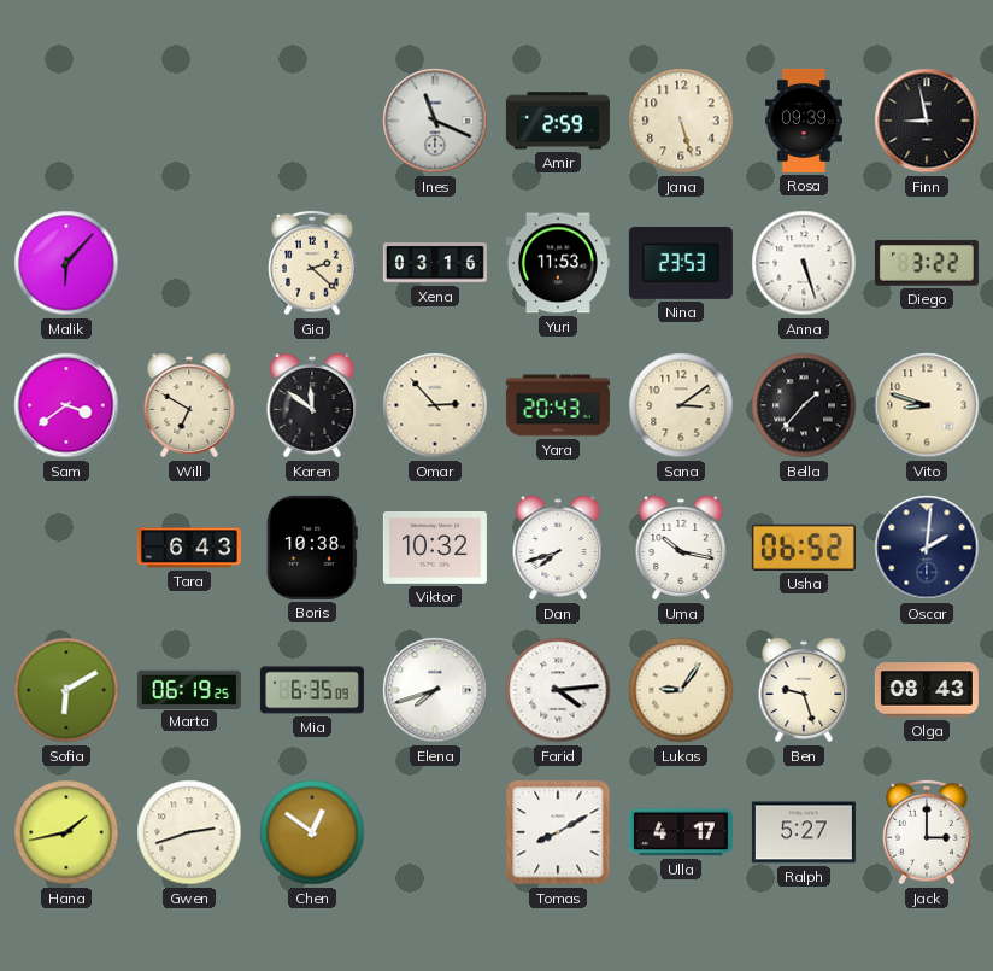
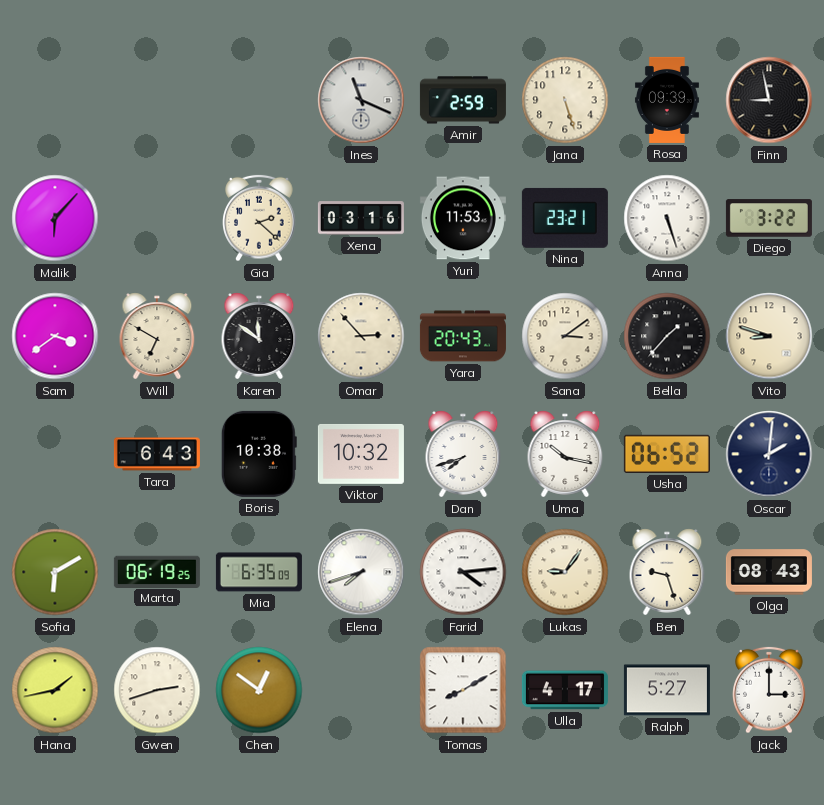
Nina: 23:53 -> 23:21
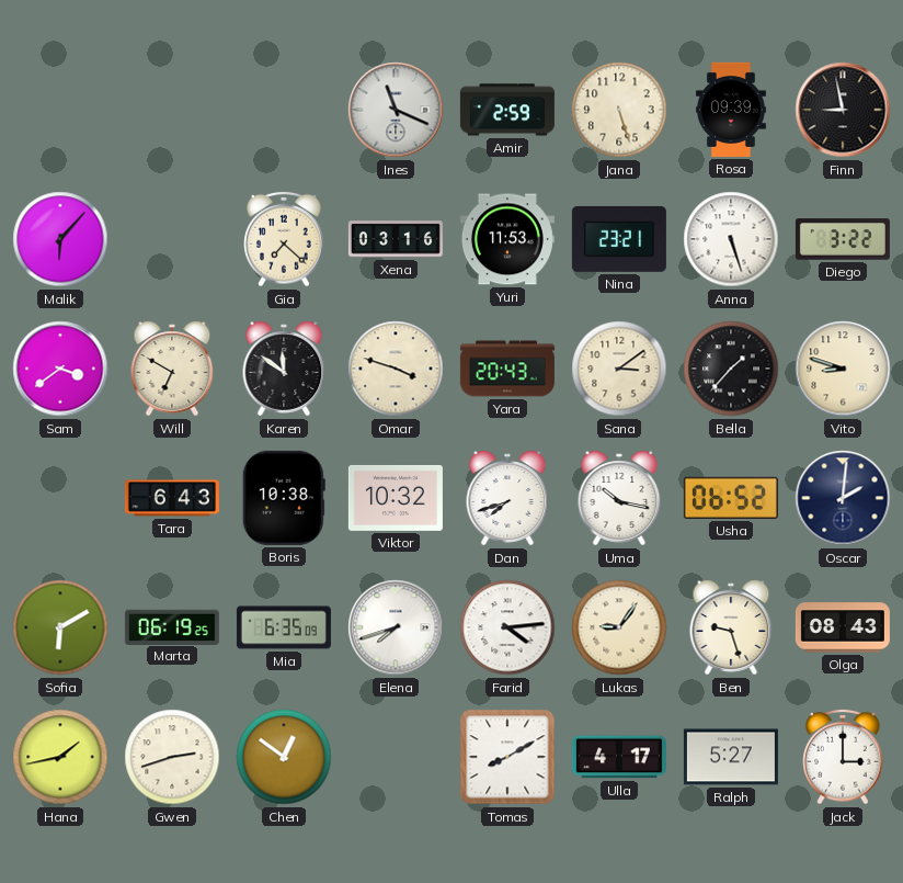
Gia: 2:22 -> 7:22
Omar: 2:53 -> 3:48
